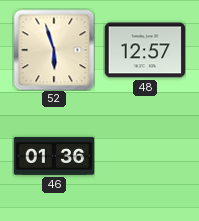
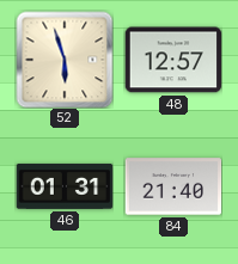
46: 01:36 -> 01:31
84: none -> 21:40
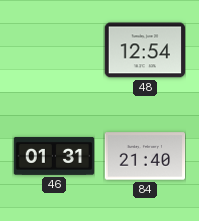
52: 5:57 -> none
48: 12:57 -> 12:54
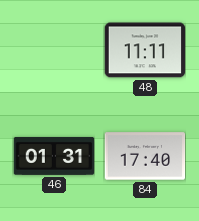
48: 12:54 -> 11:11
84: 21:40 -> 17:40
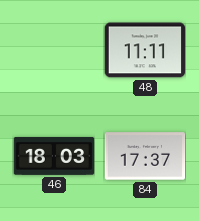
46: 01:31 -> 18:03
84: 17:40 -> 17:37
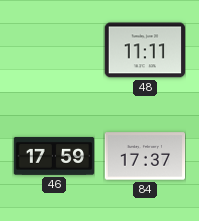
46: 18:03 -> 17:59
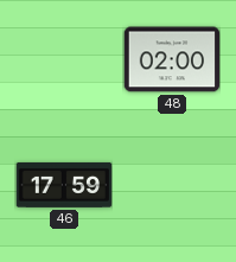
48: 11:11 -> 02:00
84: 17:37 -> none
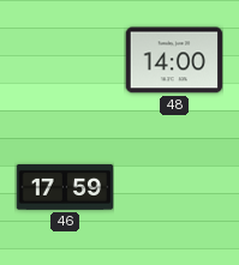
48: 02:00 -> 14:00
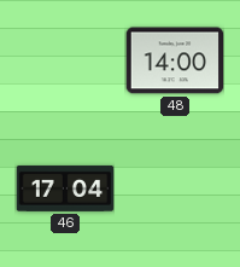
46: 17:59 -> 17:04
